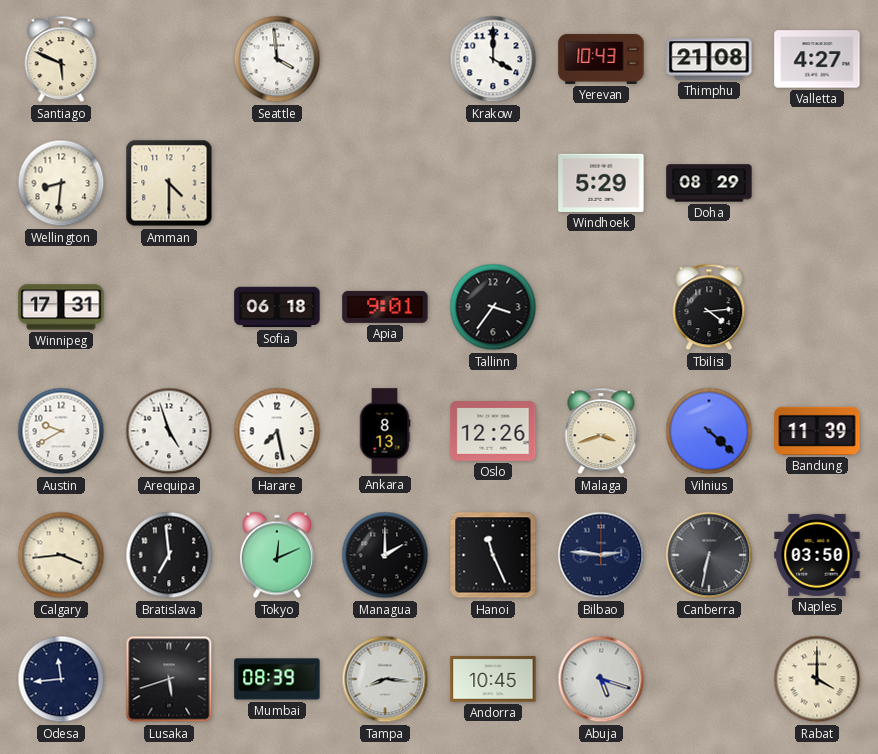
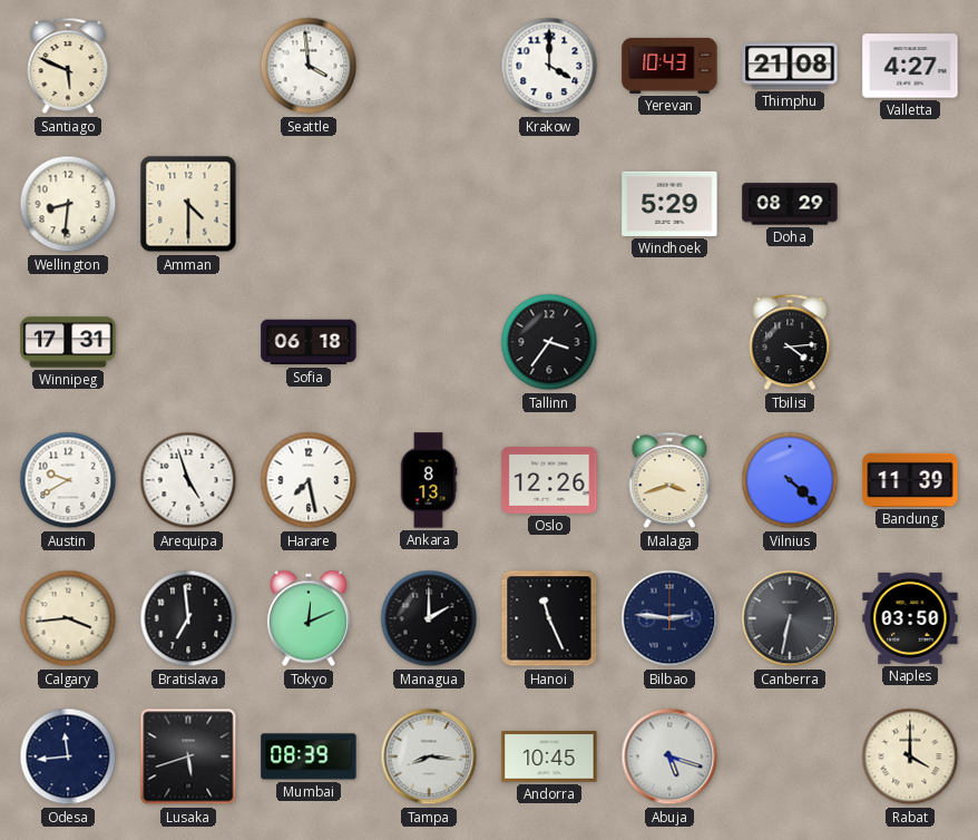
Apia: 9:01 -> none
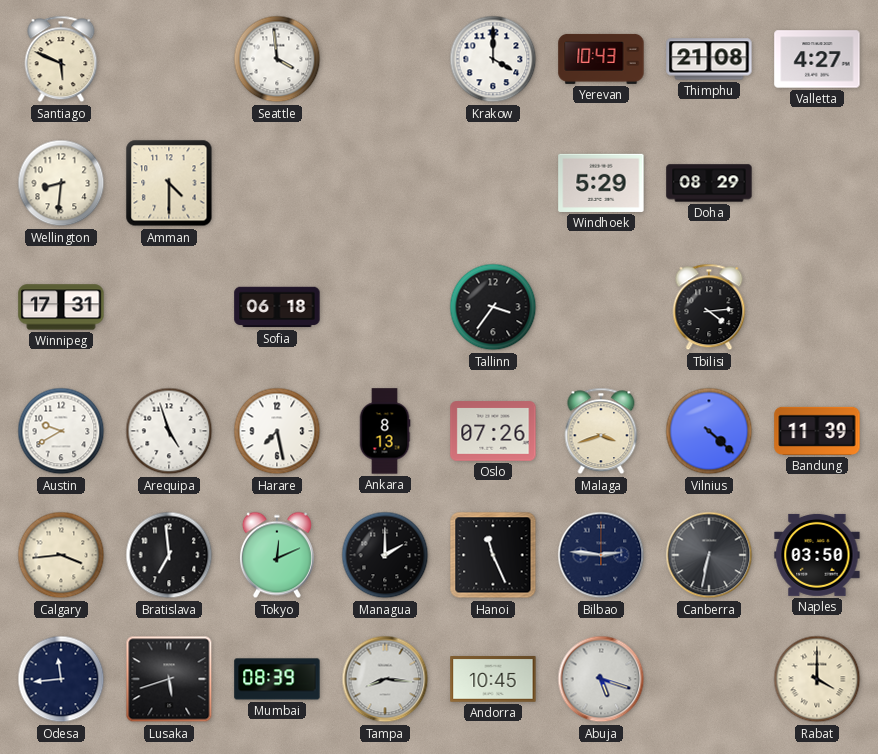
Oslo: 12:26 -> 07:26
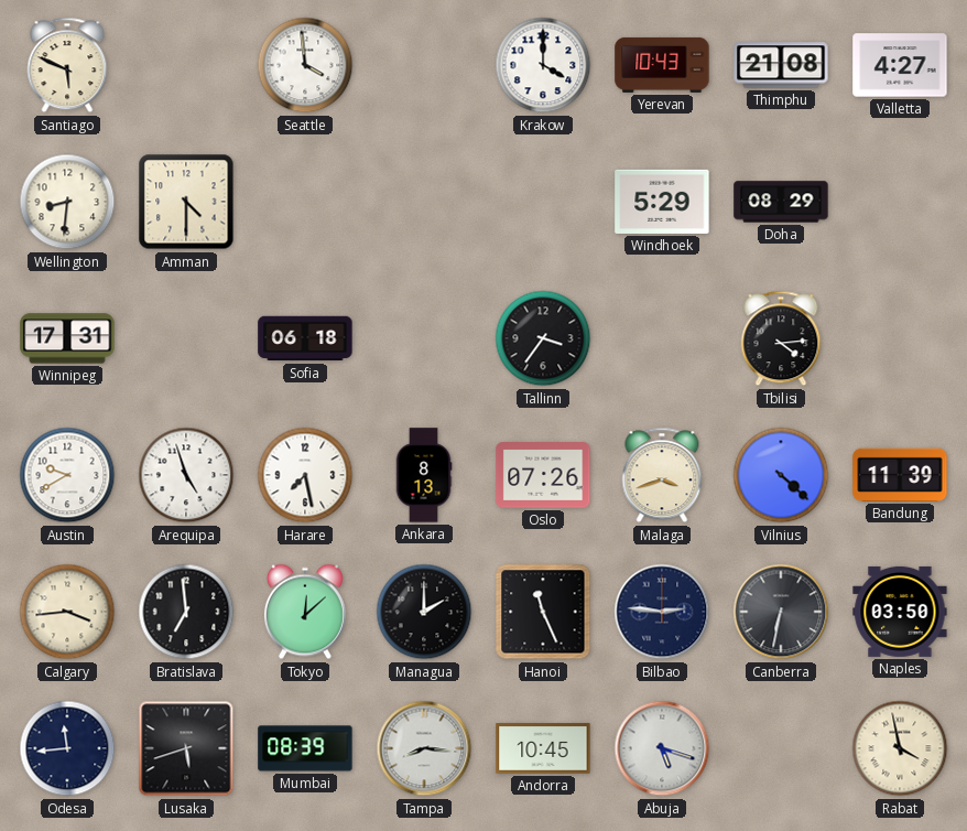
Tokyo: 12:11 -> 12:08
Rabat: 4:00 -> 3:58
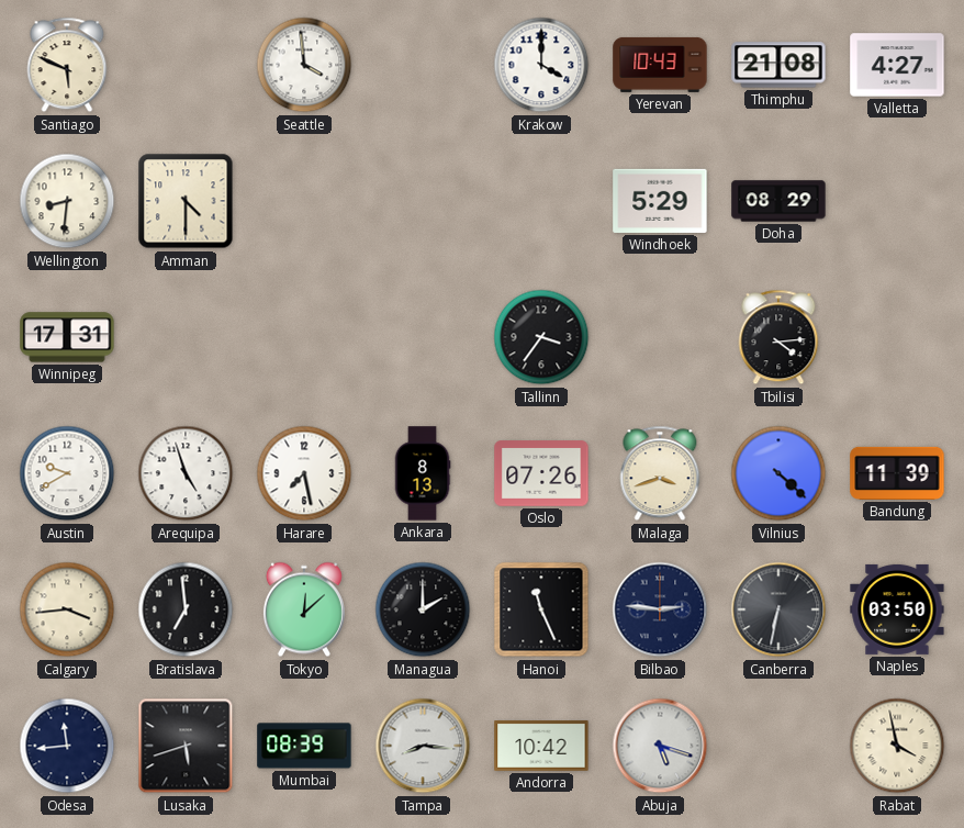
Sofia: 06:18 -> none
Andorra: 10:45 -> 10:42
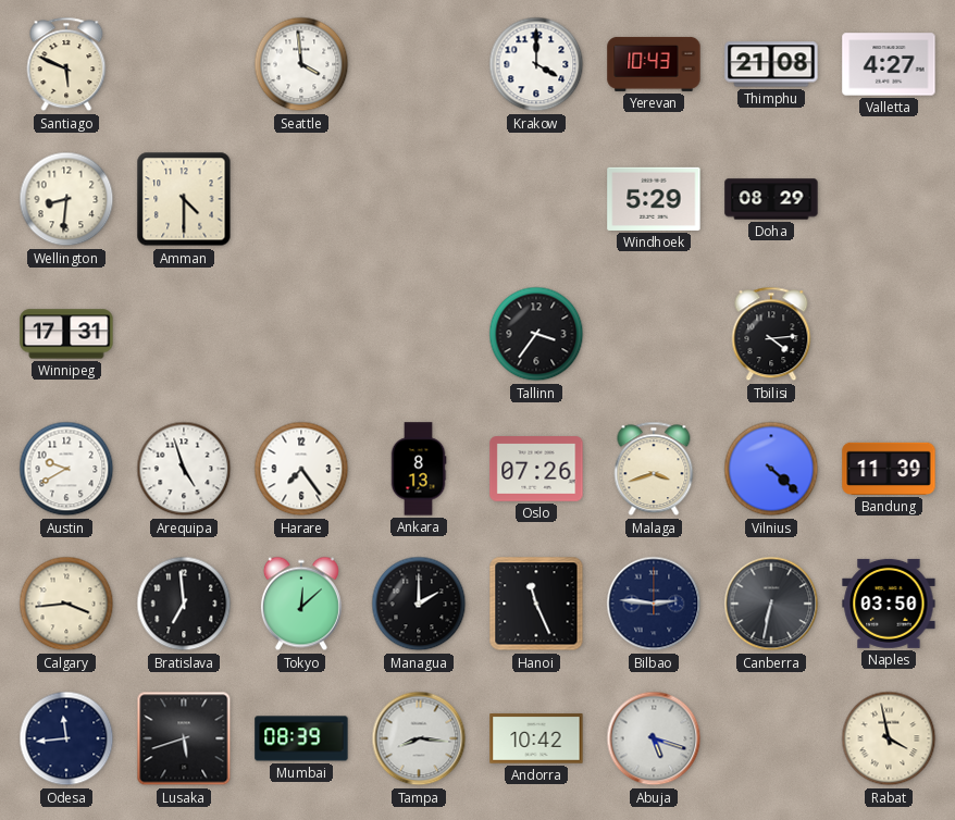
Harare: 7:28 -> 7:24
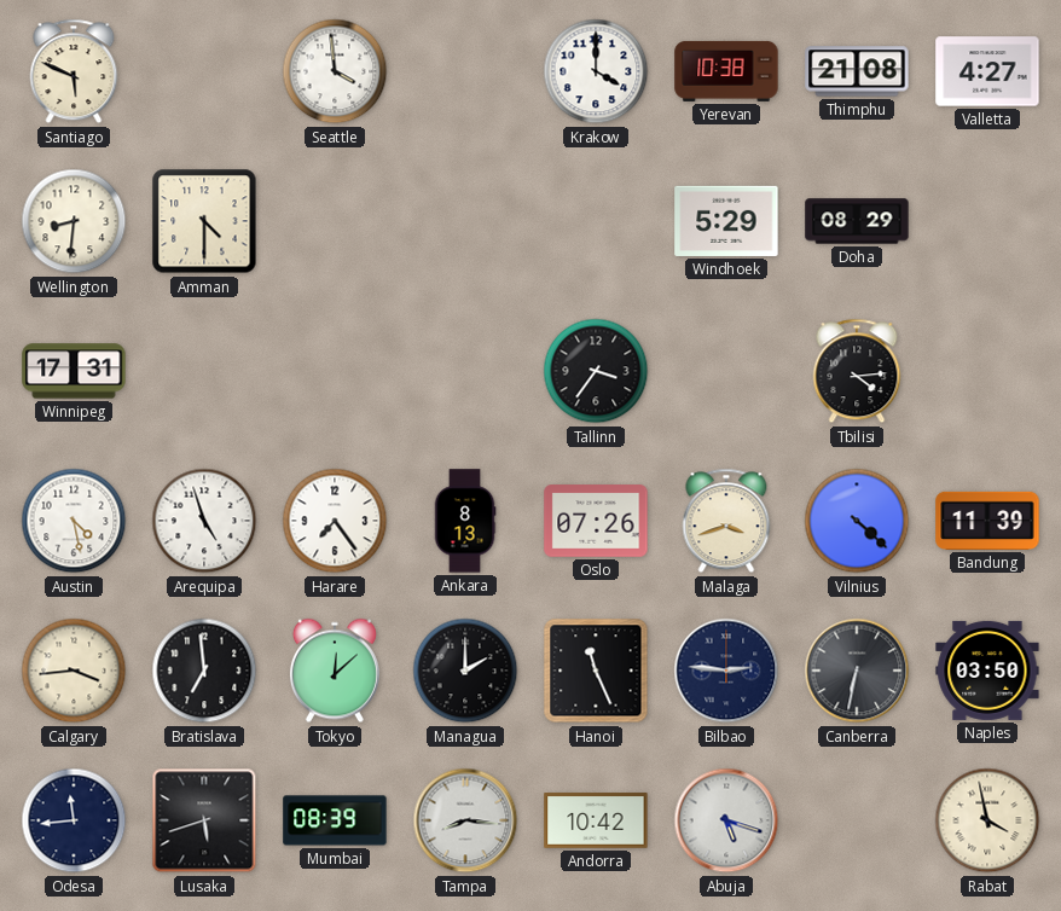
Yerevan: 10:43 -> 10:38
Austin: 9:40 -> 4:28
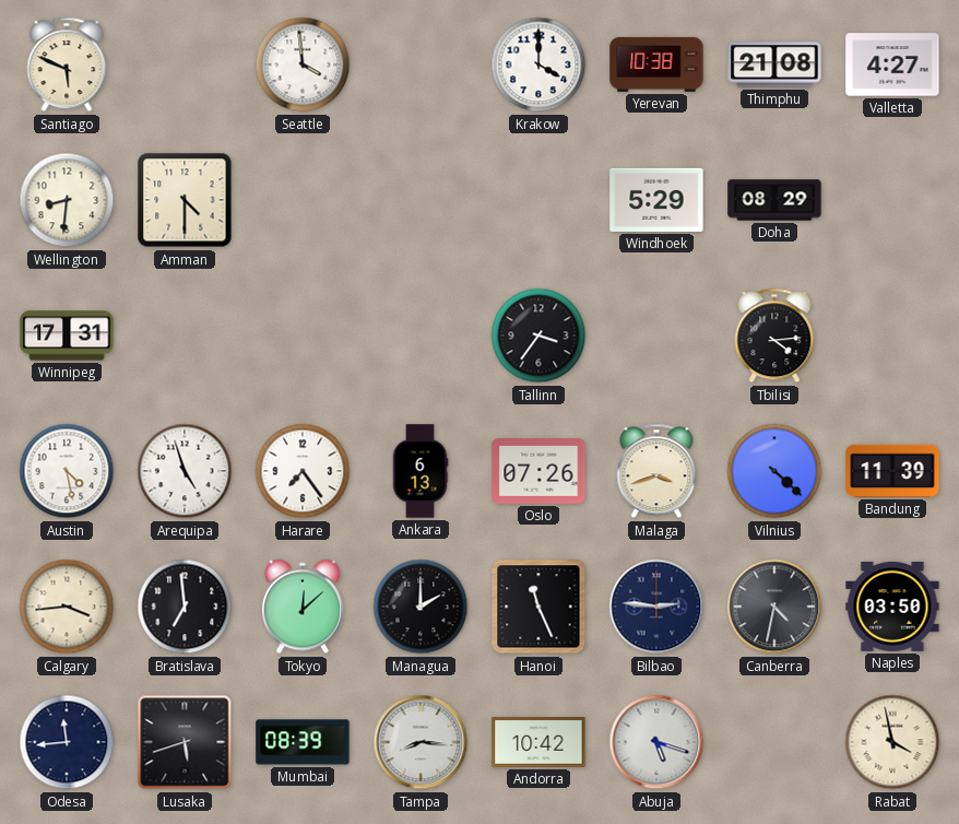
Ankara: 8:13 -> 6:13
Canberra: 6:32 -> 4:32
